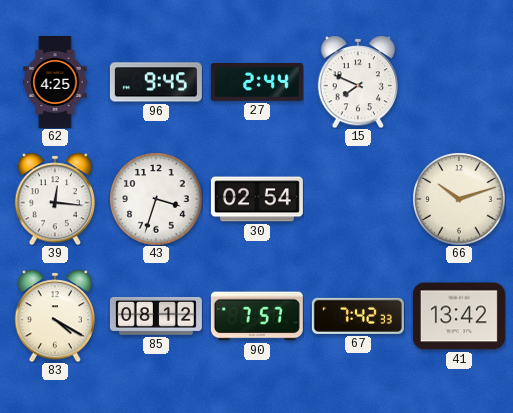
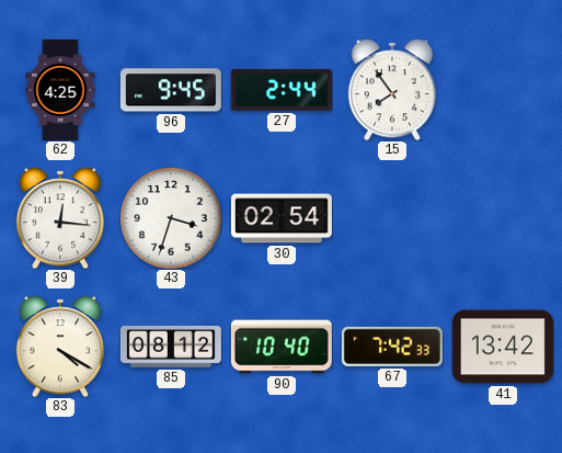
15: 7:49 -> 7:54
66: 10:12 -> none
90: 7:57 -> 10:40
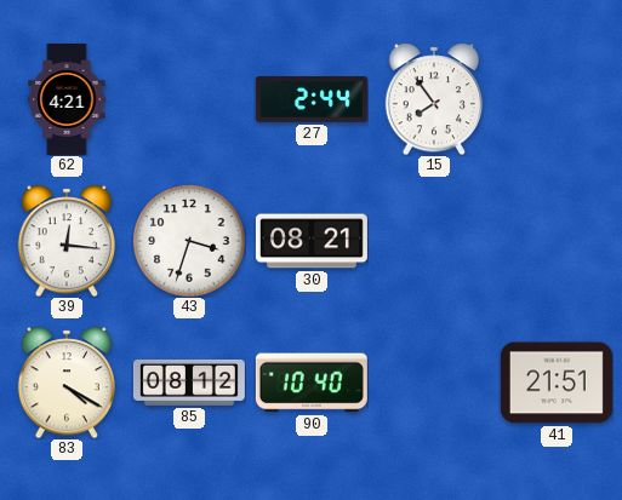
62: 4:25 -> 4:21
96: 9:45 -> none
30: 02:54 -> 08:21
67: 7:42 -> none
41: 13:42 -> 21:51
